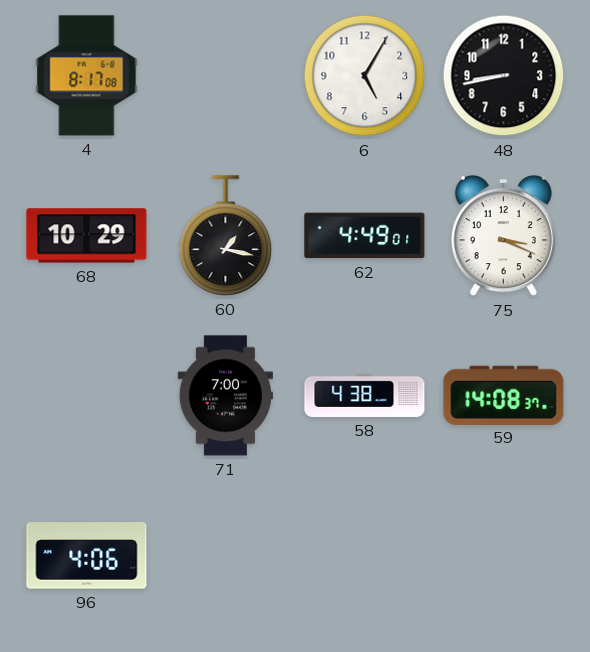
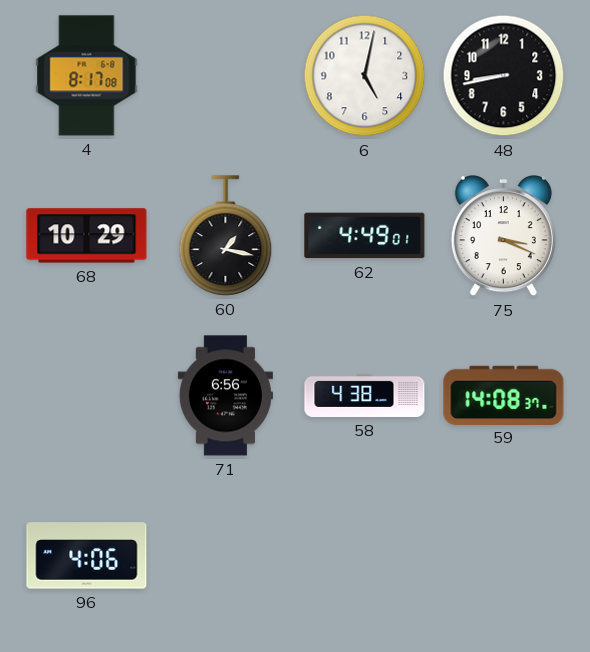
6: 5:05 -> 5:02
71: 7:00 -> 6:56
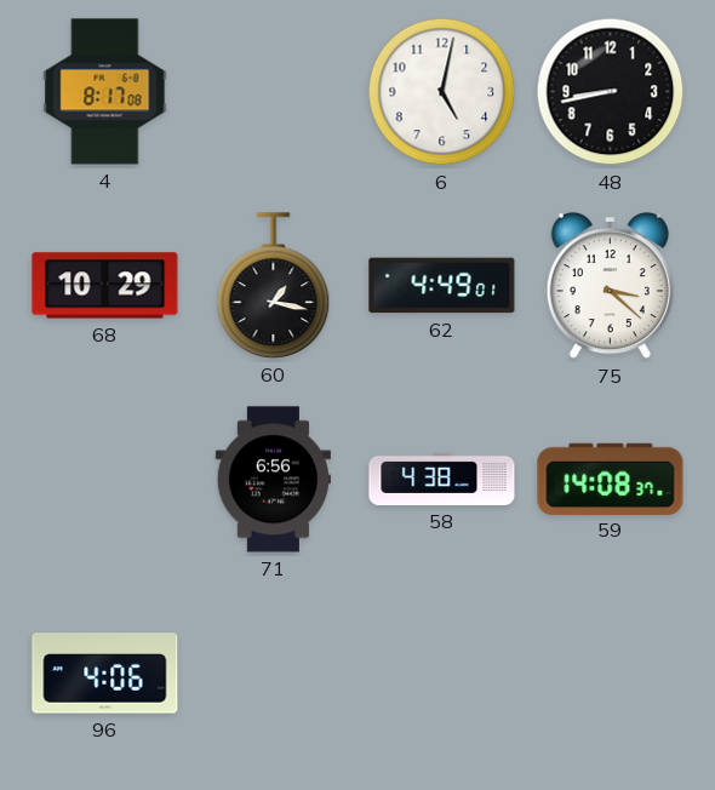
75: 3:19 -> 3:22
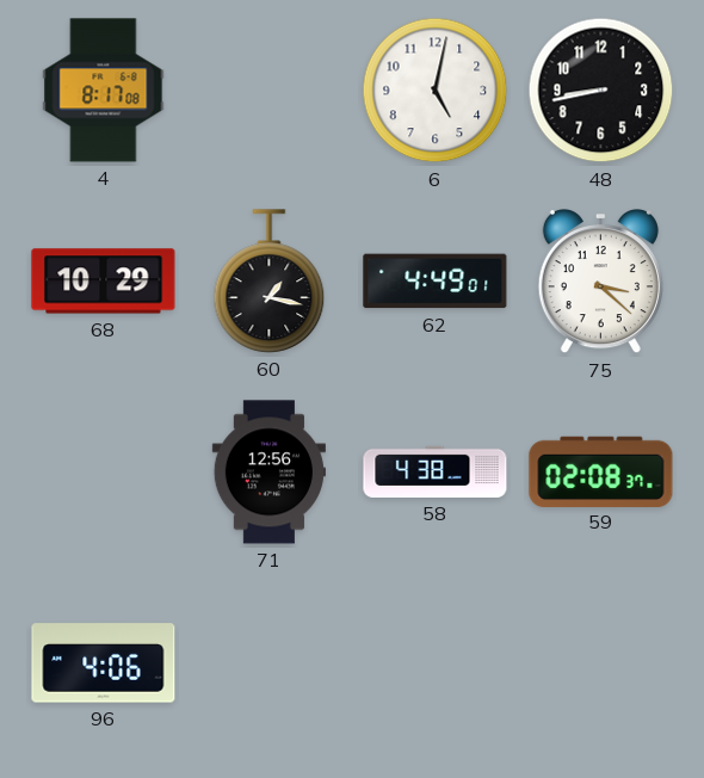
71: 6:56 -> 12:56
59: 14:08 -> 02:08
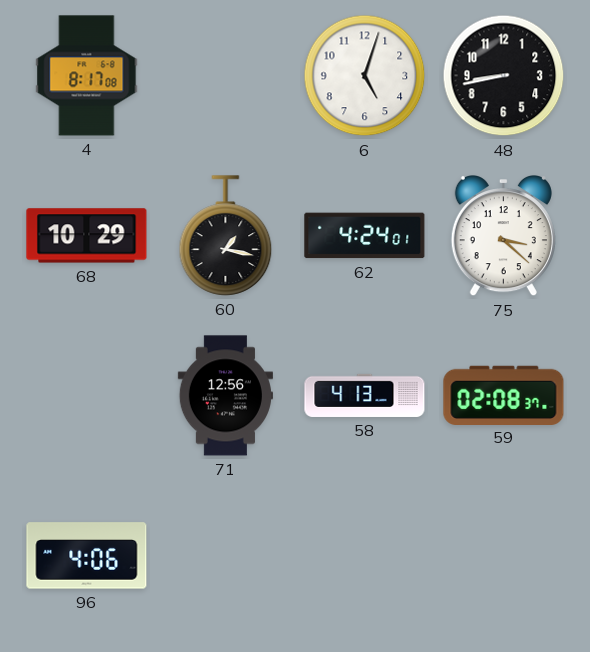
6: 5:02 -> 5:03
62: 4:49 -> 4:24
58: 4:38 -> 4:13
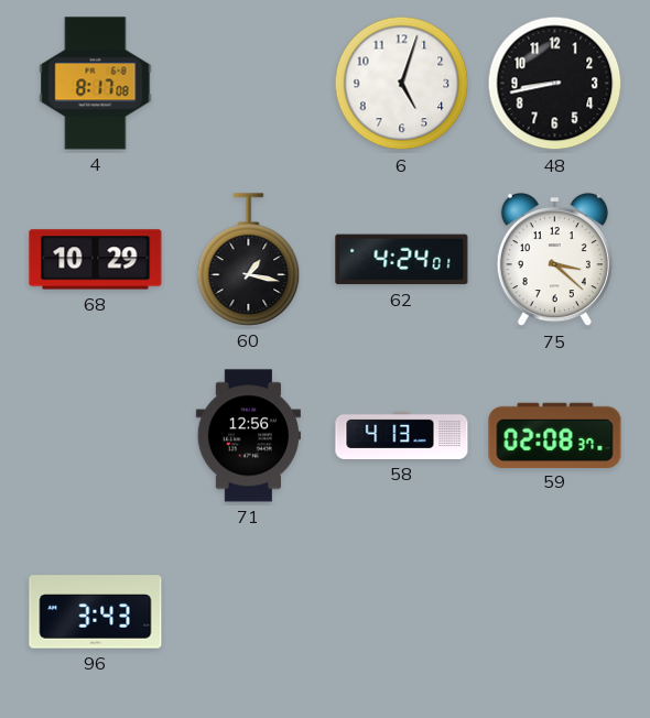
96: 4:06 -> 3:43
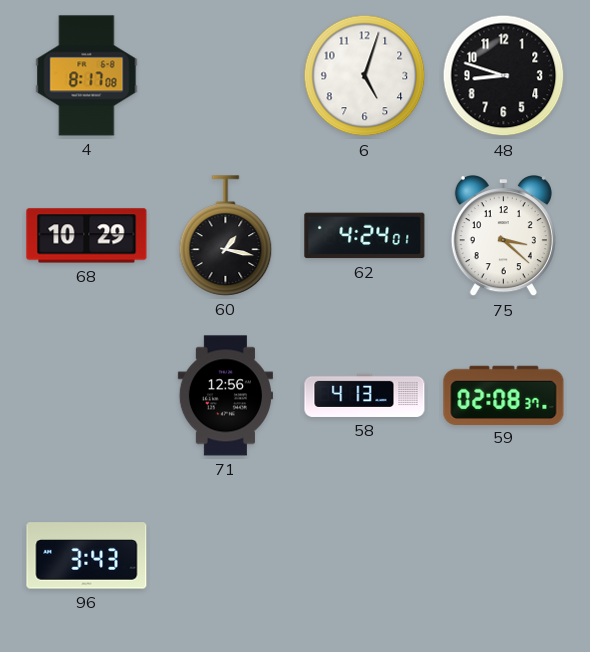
48: 8:43 -> 8:48
